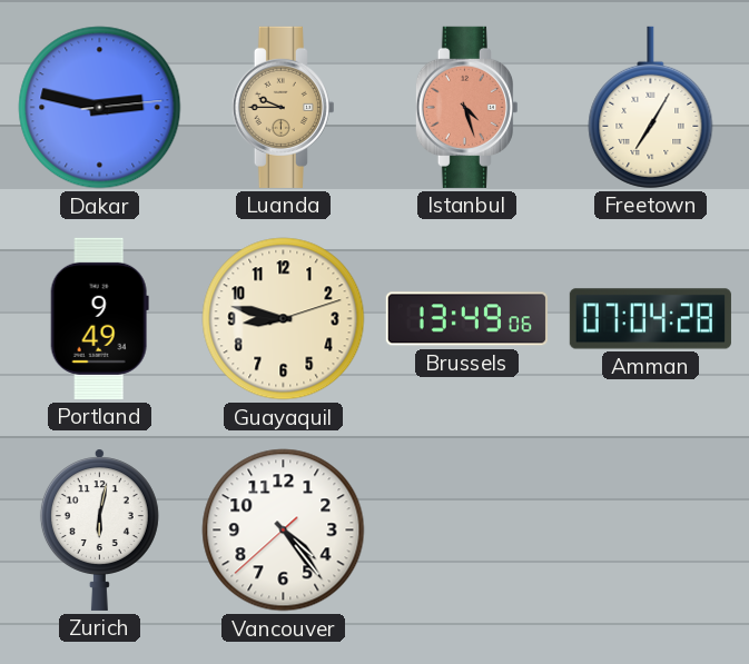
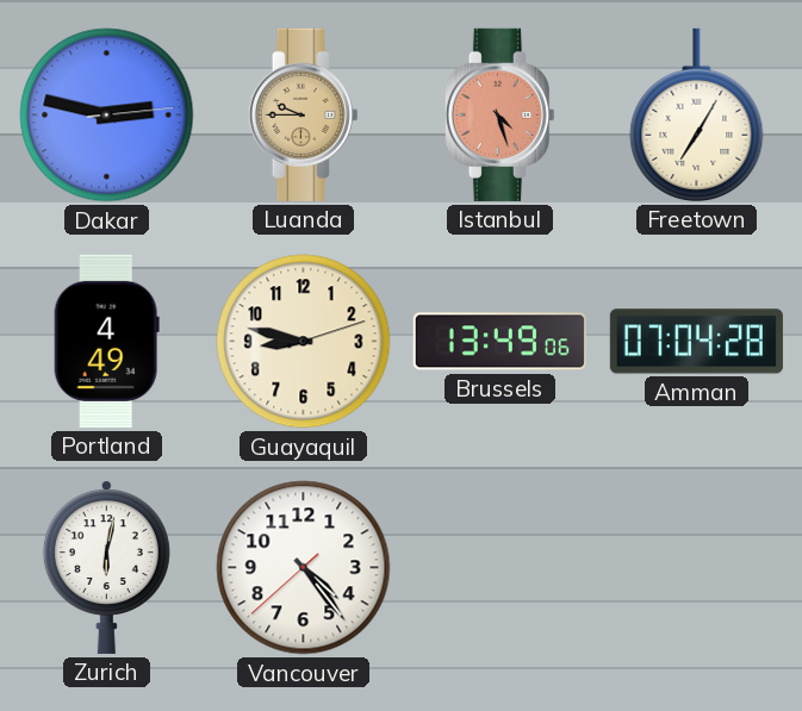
Portland: 9:49 -> 4:49
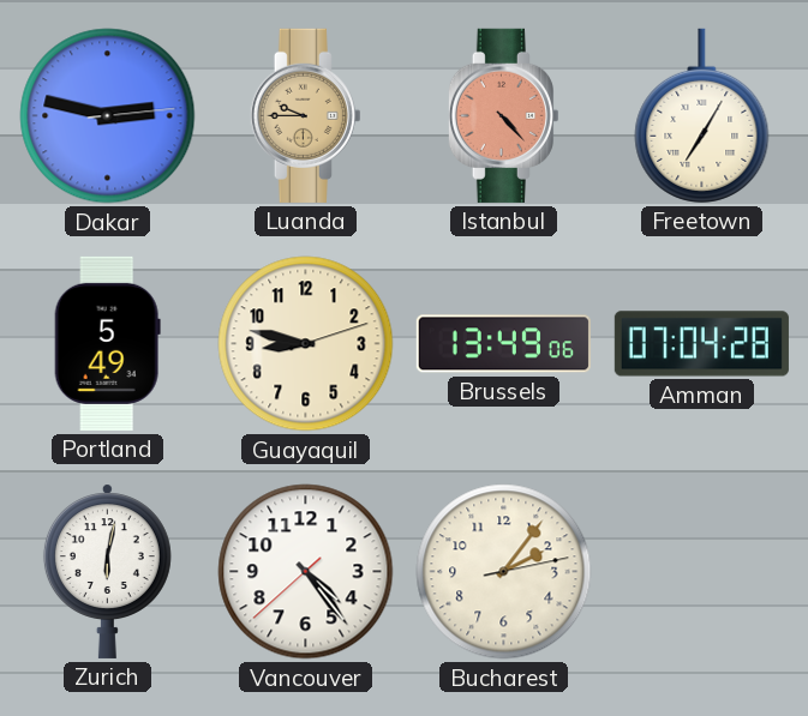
Istanbul: 4:27 -> 4:23
Portland: 4:49 -> 5:49
Bucharest: none -> 2:06
